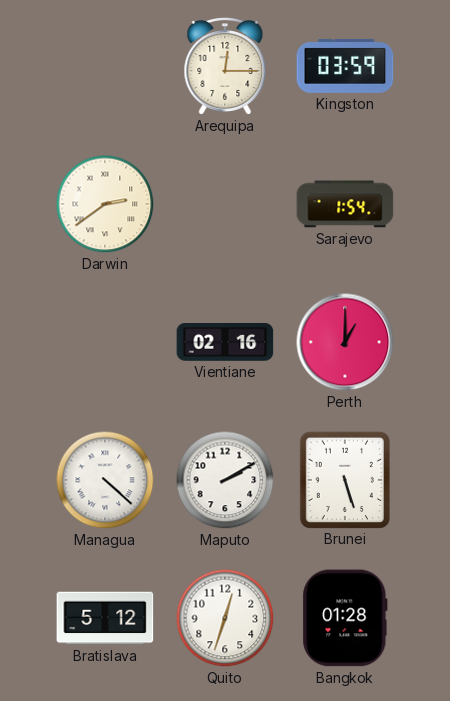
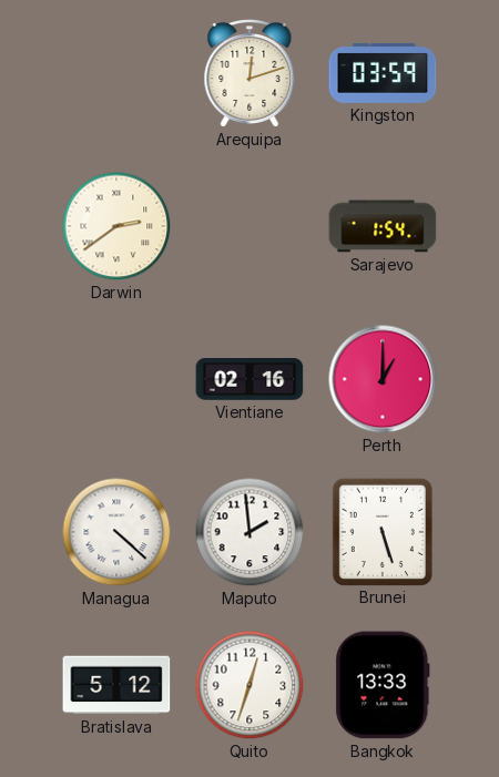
Arequipa: 12:15 -> 12:12
Maputo: 2:10 -> 1:59
Bangkok: 01:28 -> 13:33
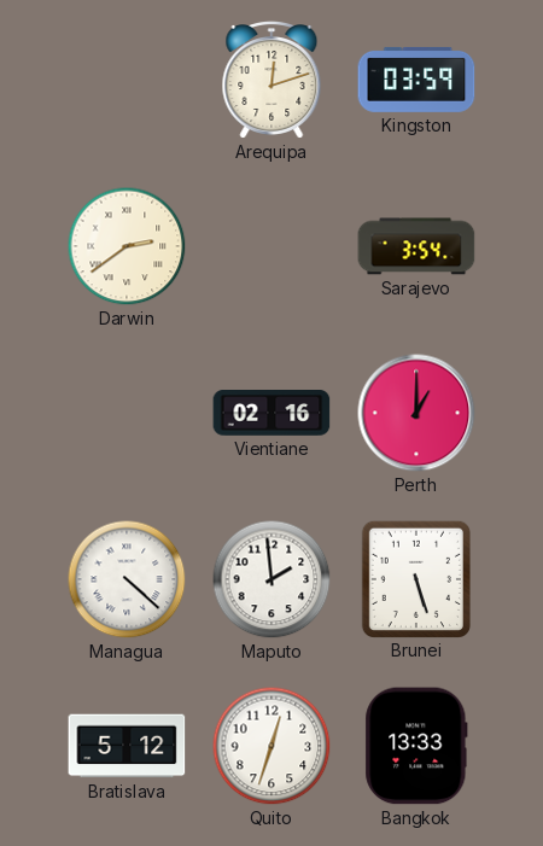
Sarajevo: 1:54 -> 3:54
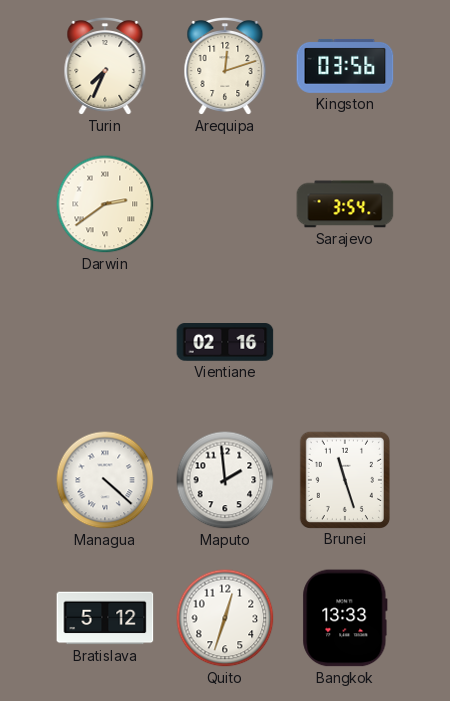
Turin: none -> 7:34
Kingston: 03:59 -> 03:56
Perth: 1:00 -> none
Brunei: 5:27 -> 11:27
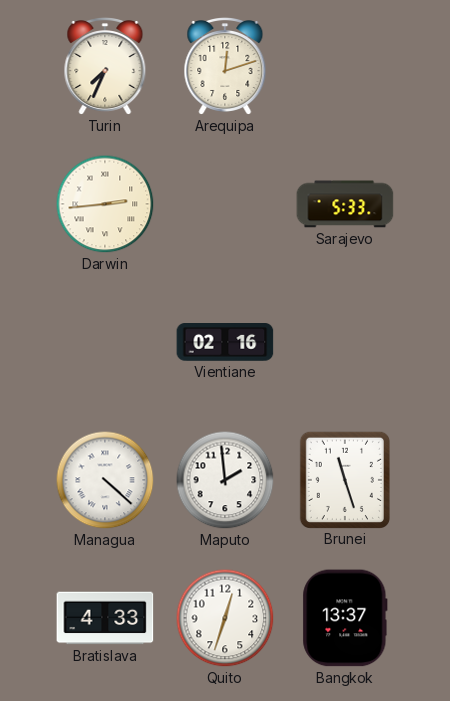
Kingston: 03:56 -> none
Darwin: 2:39 -> 2:44
Sarajevo: 3:54 -> 5:33
Bratislava: 5:12 -> 4:33
Bangkok: 13:33 -> 13:37
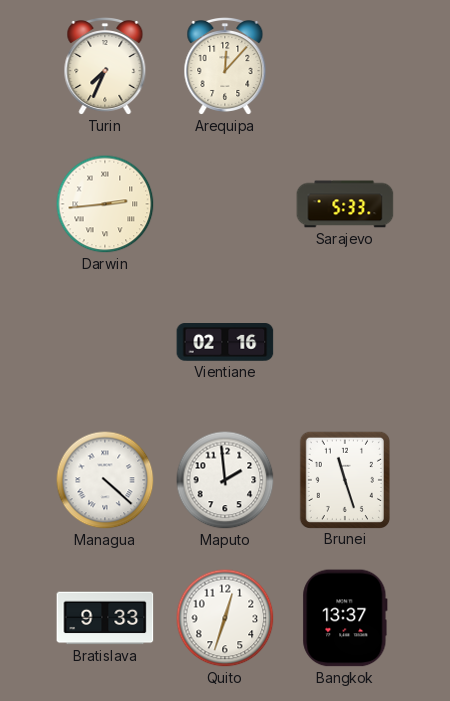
Arequipa: 12:12 -> 12:07
Bratislava: 4:33 -> 9:33
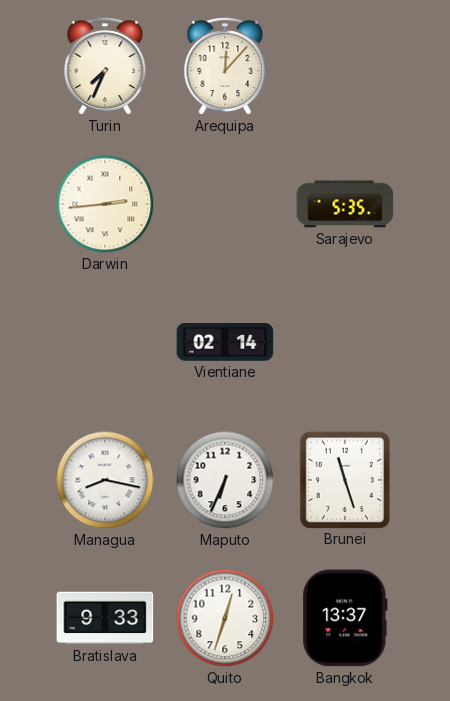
Sarajevo: 5:33 -> 5:35
Vientiane: 02:16 -> 02:14
Managua: 4:22 -> 8:17
Maputo: 1:59 -> 6:34
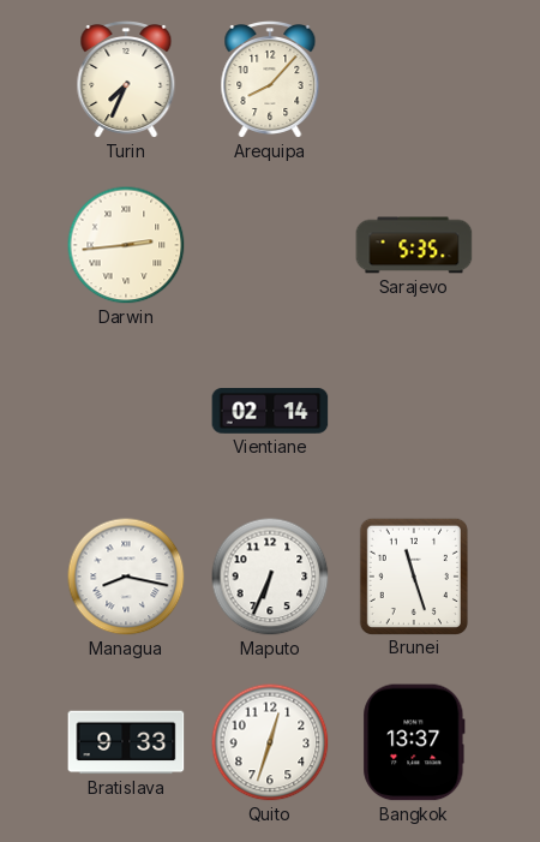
Arequipa: 12:07 -> 8:07
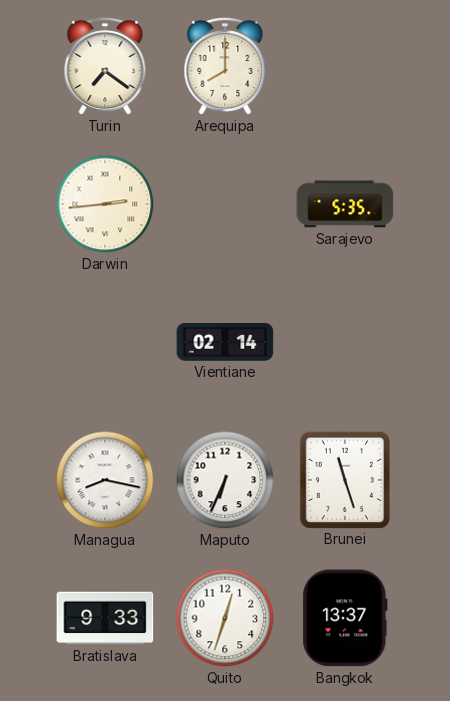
Turin: 7:34 -> 7:21
Arequipa: 8:07 -> 8:00
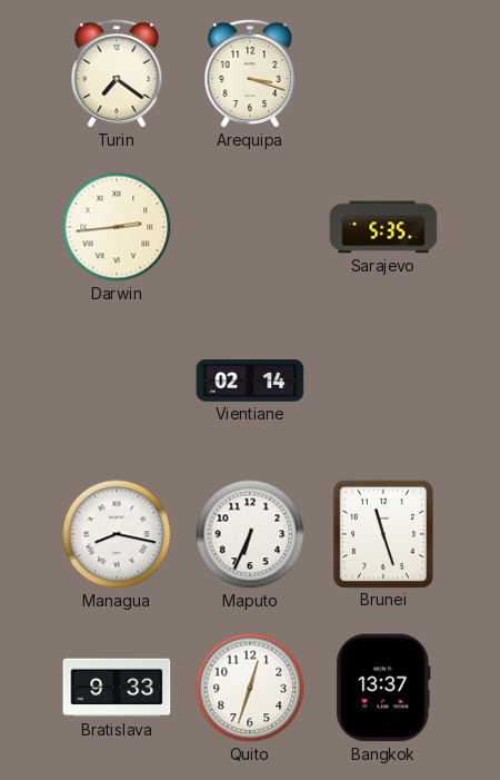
Arequipa: 8:00 -> 3:18
